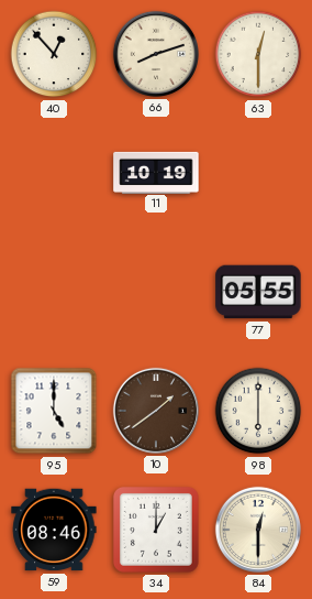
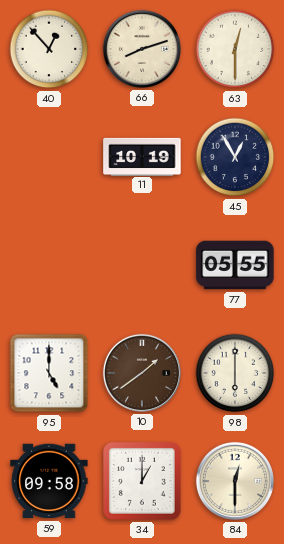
45: none -> 12:55
59: 08:46 -> 09:58
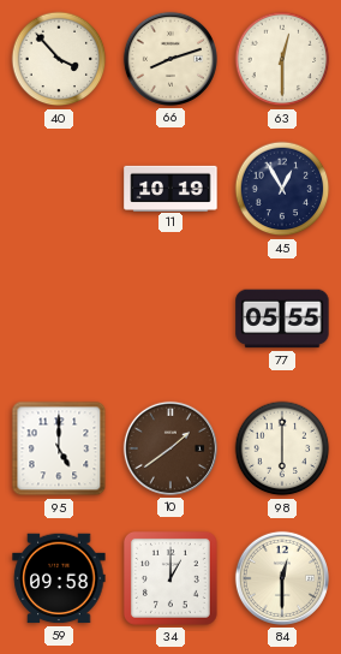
40: 12:53 -> 3:53
